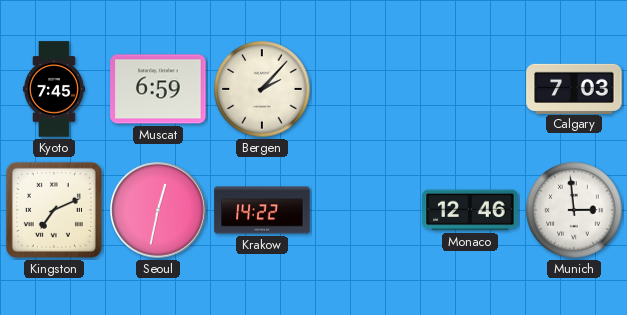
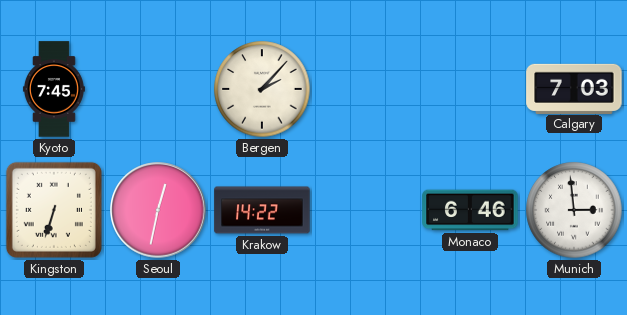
Muscat: 6:59 -> none
Kingston: 7:11 -> 6:33
Monaco: 12:46 -> 6:46
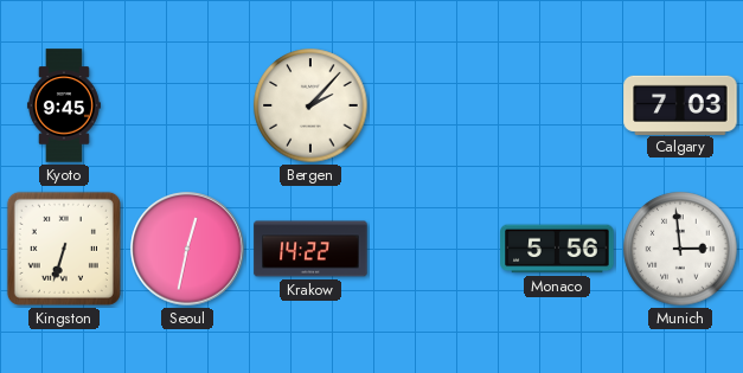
Kyoto: 7:45 -> 9:45
Monaco: 6:46 -> 5:56
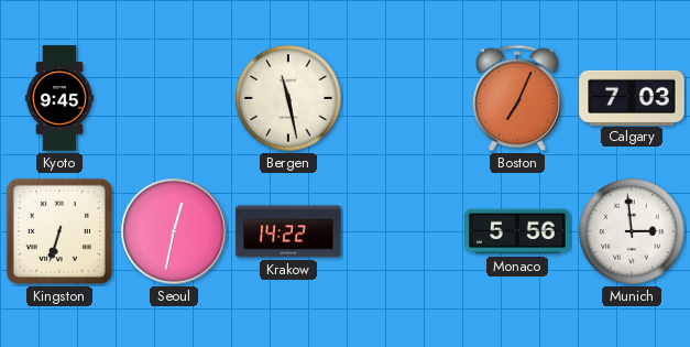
Bergen: 2:07 -> 11:28
Boston: none -> 7:04
